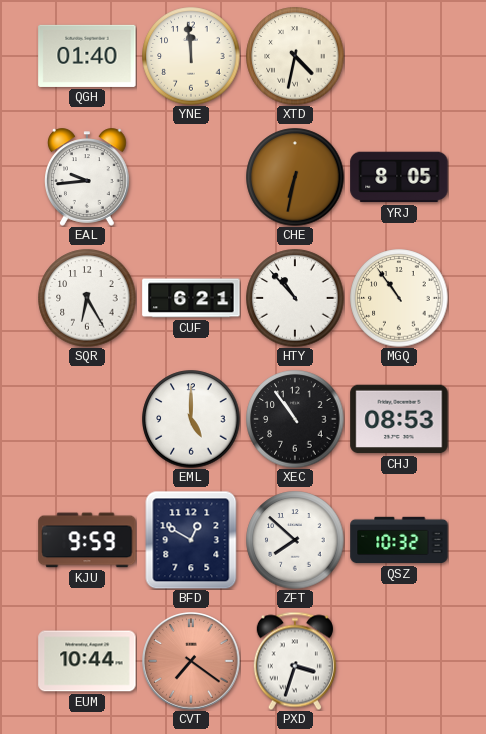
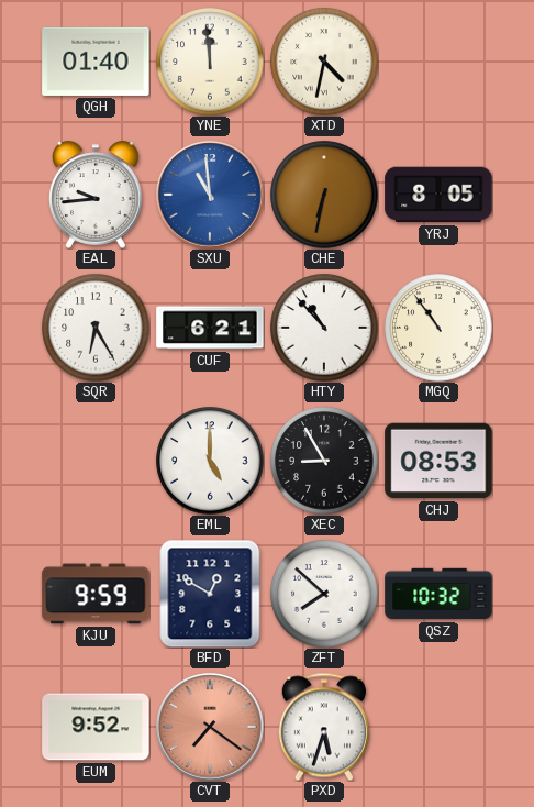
SXU: none -> 10:59
XEC: 10:54 -> 8:55
EUM: 10:44 -> 9:52
PXD: 3:33 -> 5:33
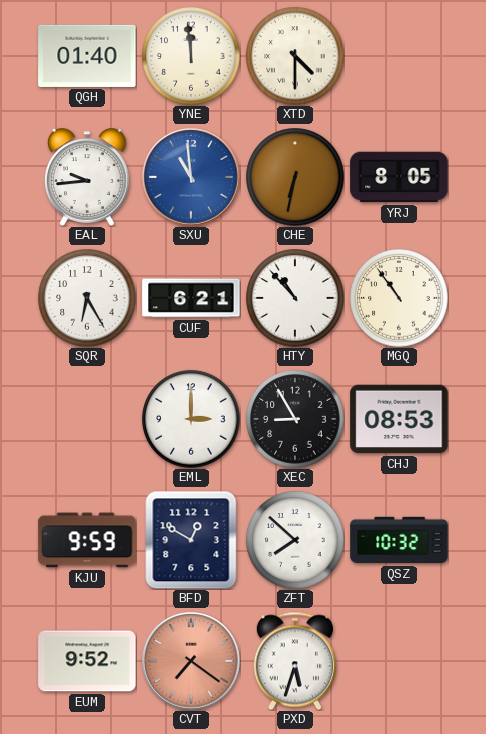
XTD: 4:32 -> 4:30
EML: 5:00 -> 3:00
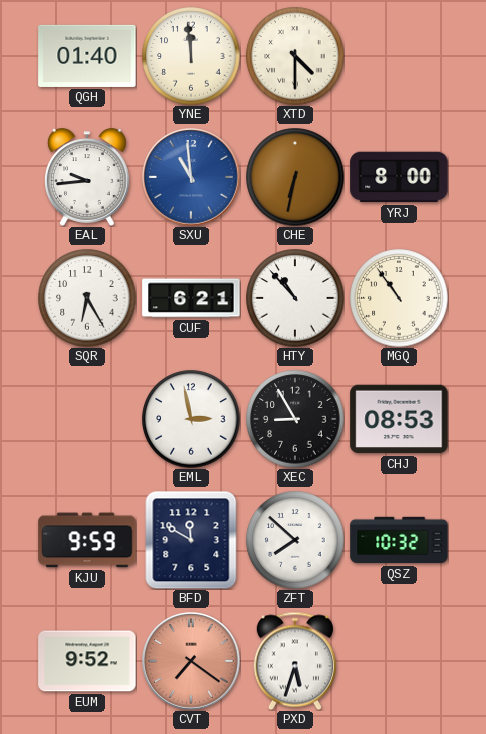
YRJ: 8:05 -> 8:00
EML: 3:00 -> 2:58
BFD: 12:50 -> 11:50
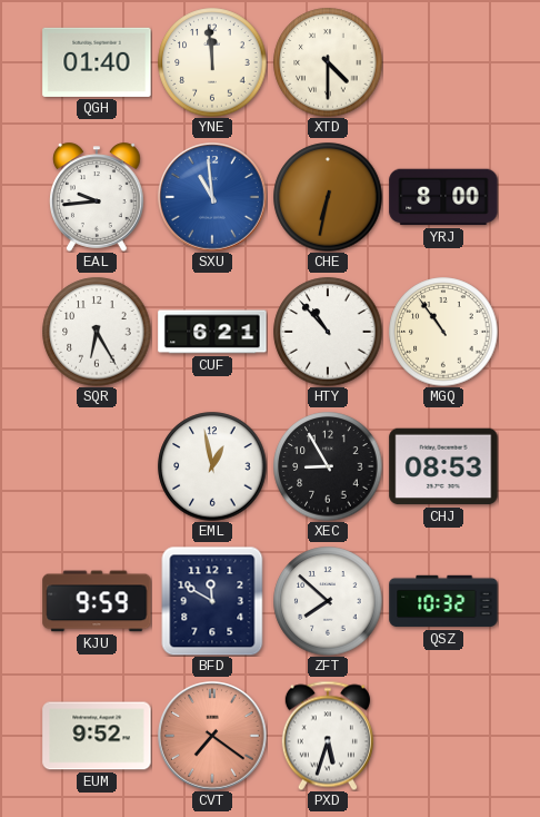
EML: 2:58 -> 12:58
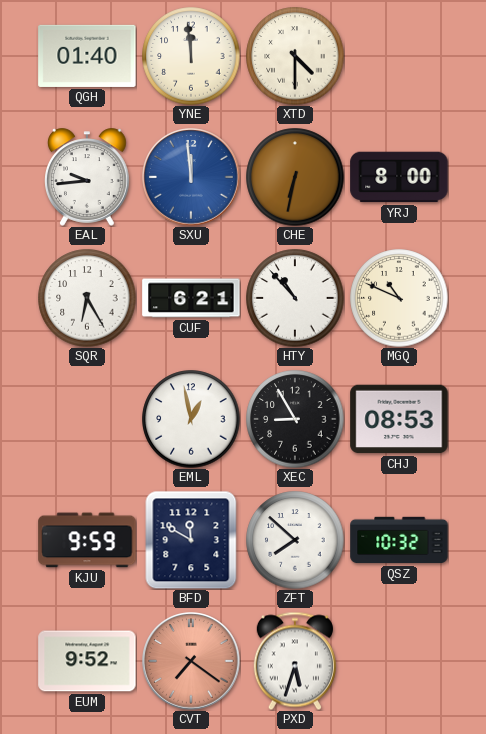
SXU: 10:59 -> 11:59
MGQ: 10:54 -> 10:49
